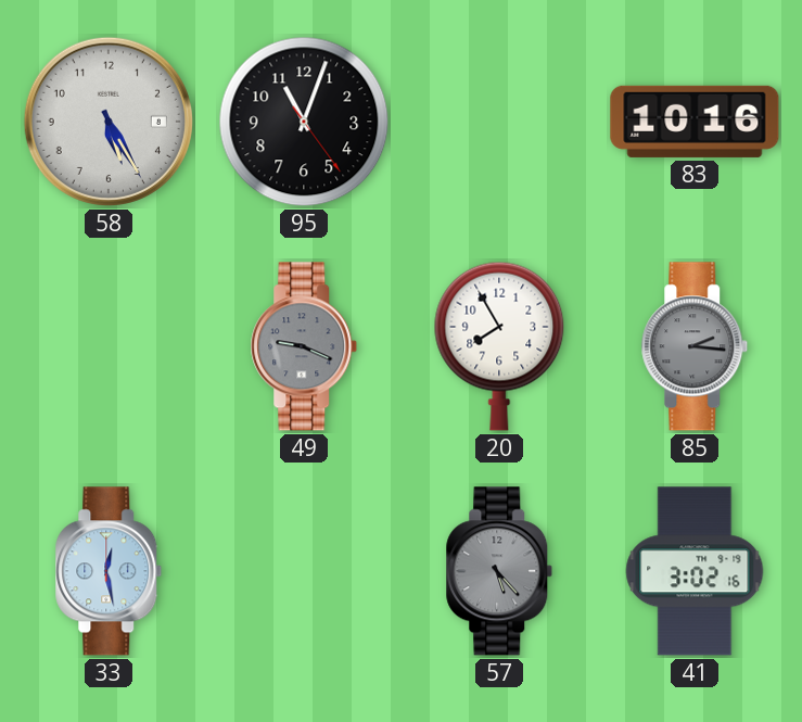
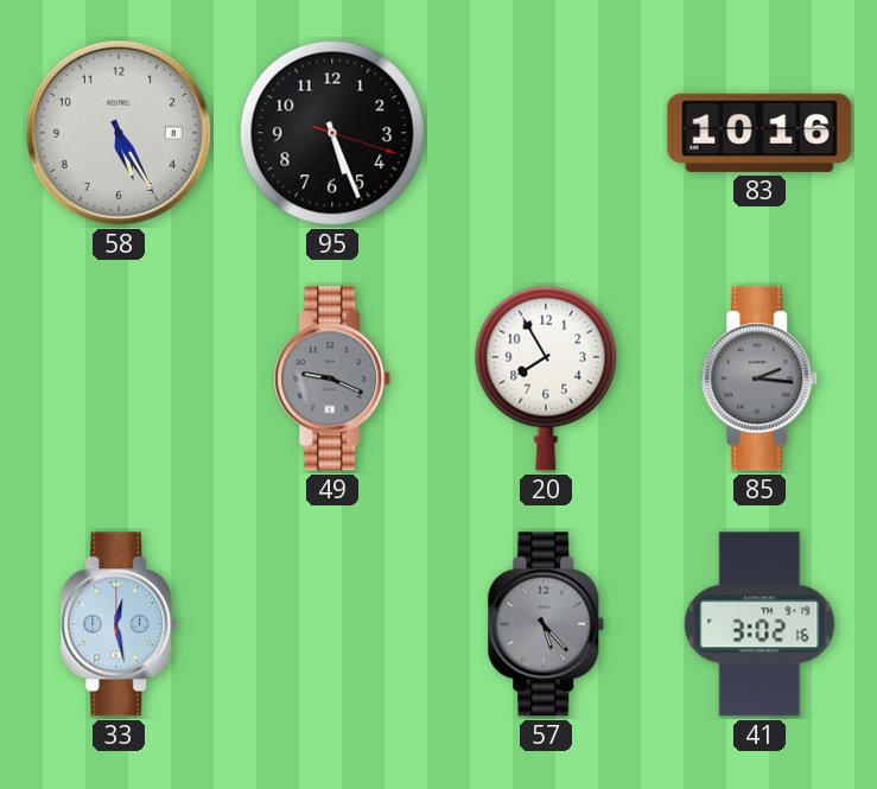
95: 11:03 -> 5:26
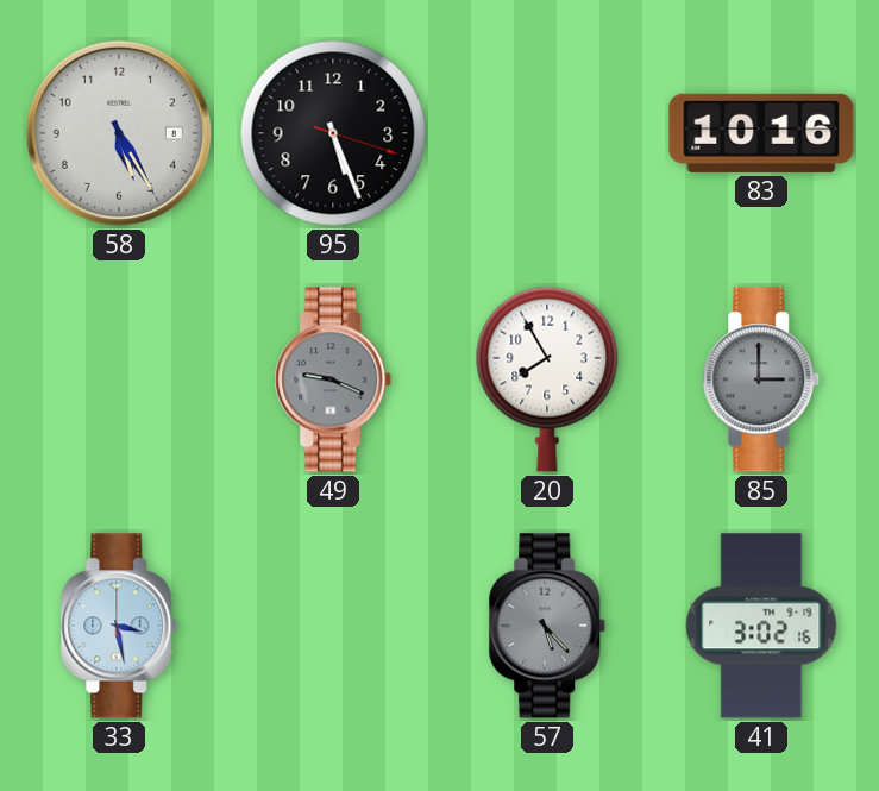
85: 2:16 -> 3:00
33: 12:28 -> 3:28
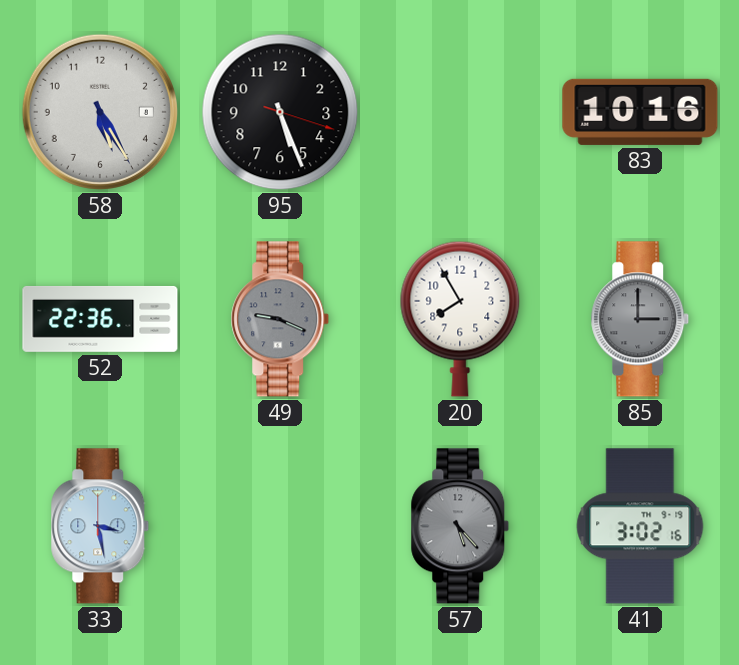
52: none -> 22:36
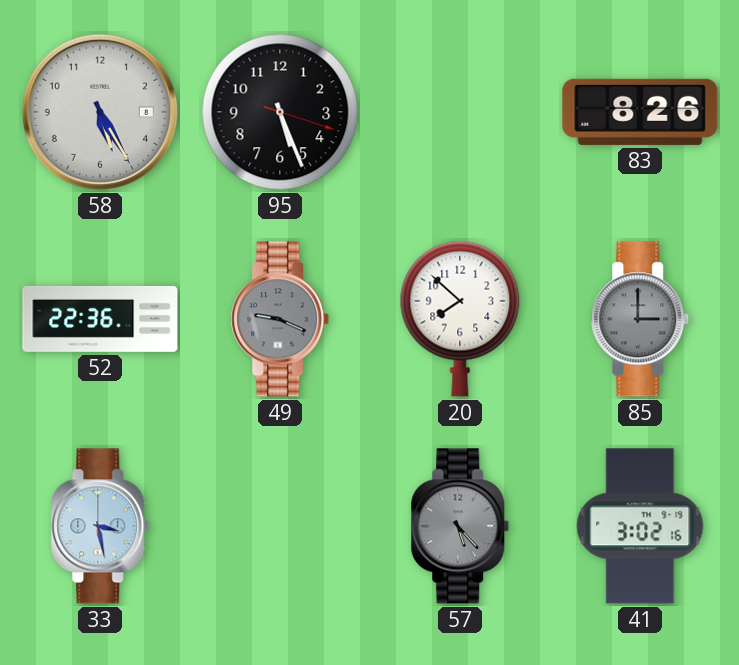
83: 10:16 -> 8:26
20: 7:55 -> 7:52
